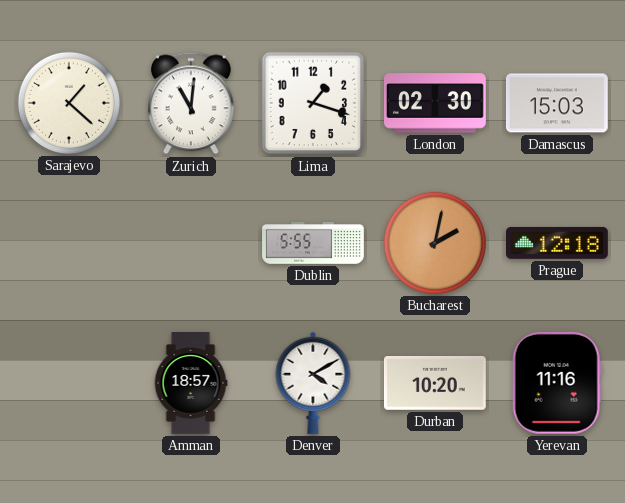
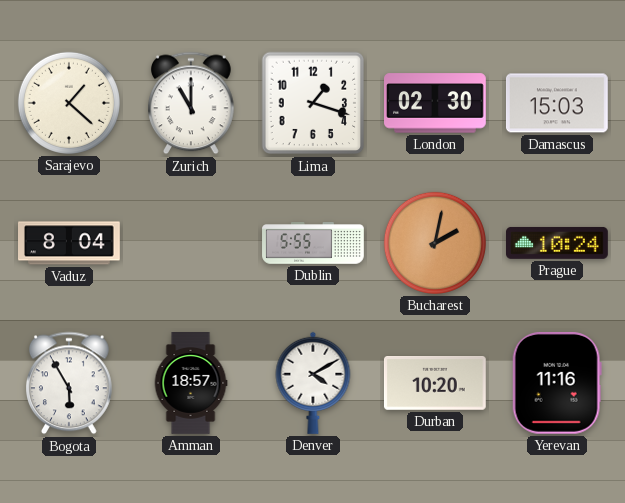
Zurich: 11:01 -> 11:00
Vaduz: none -> 8:04
Prague: 12:18 -> 10:24
Bogota: none -> 5:55
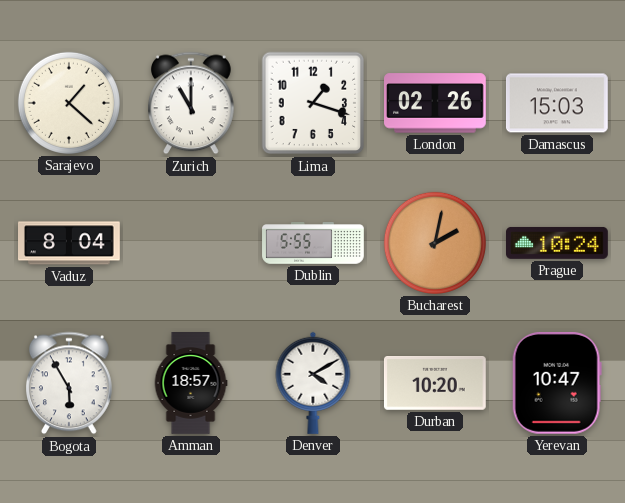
London: 02:30 -> 02:26
Yerevan: 11:16 -> 10:47
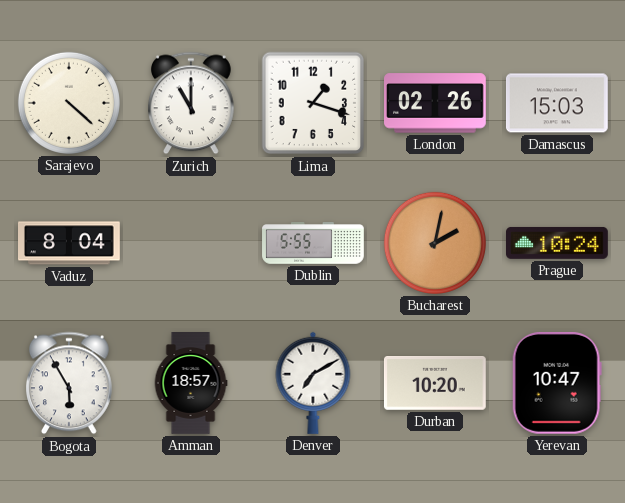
Sarajevo: 1:22 -> 4:22
Denver: 4:10 -> 7:10
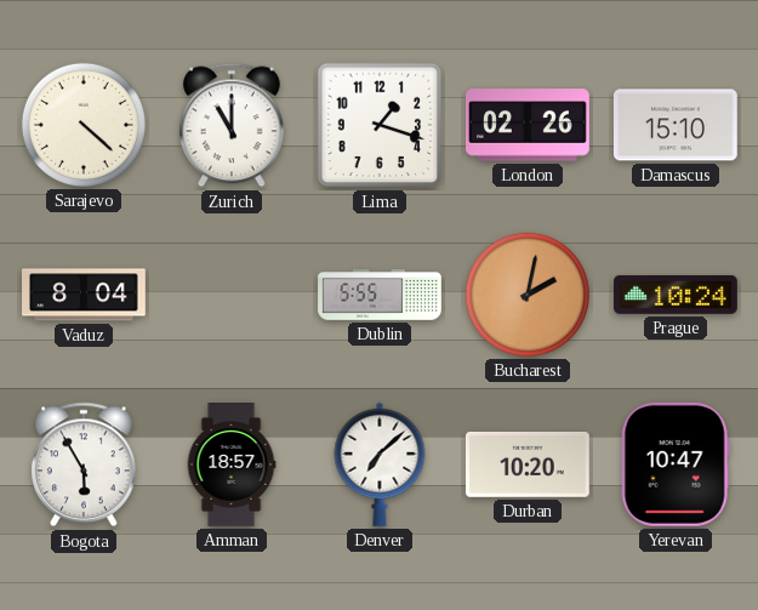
Damascus: 15:03 -> 15:10
Denver: 7:10 -> 7:08
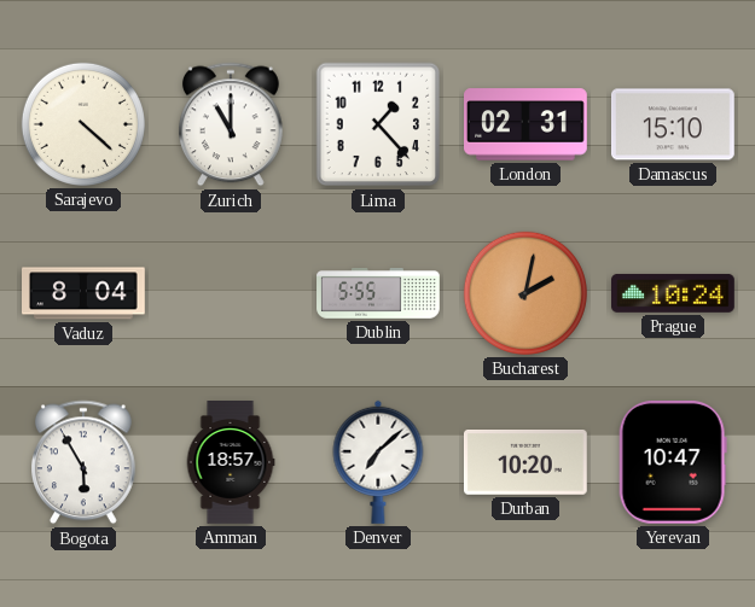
Lima: 1:18 -> 1:23
London: 02:26 -> 02:31
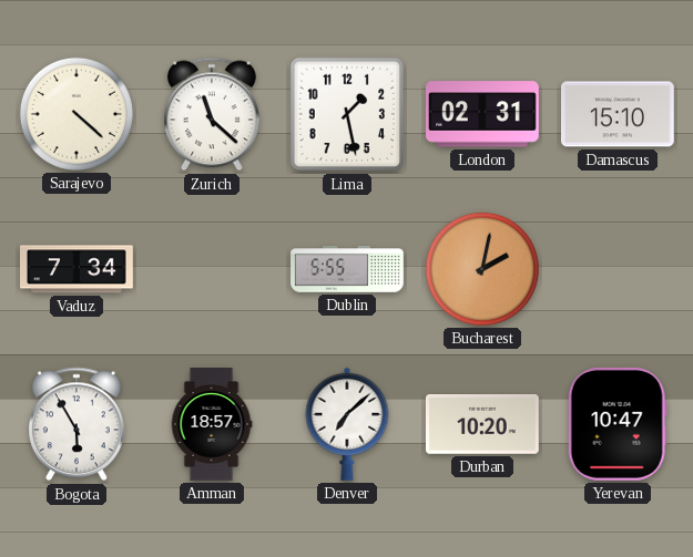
Zurich: 11:00 -> 11:22
Lima: 1:23 -> 1:28
Vaduz: 8:04 -> 7:34
Prague: 10:24 -> none
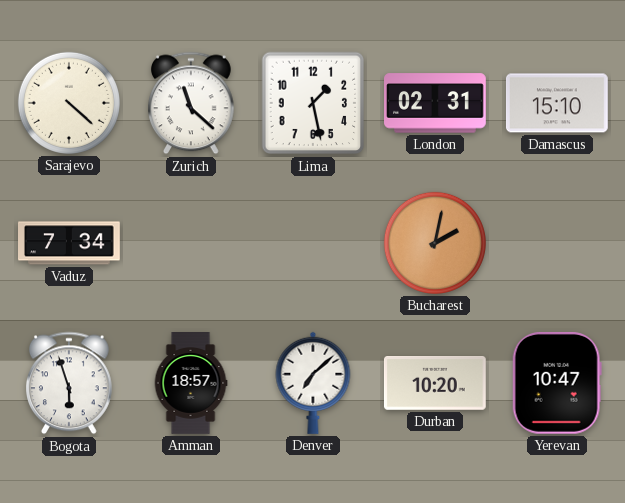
Dublin: 5:55 -> none
Bogota: 5:55 -> 5:57
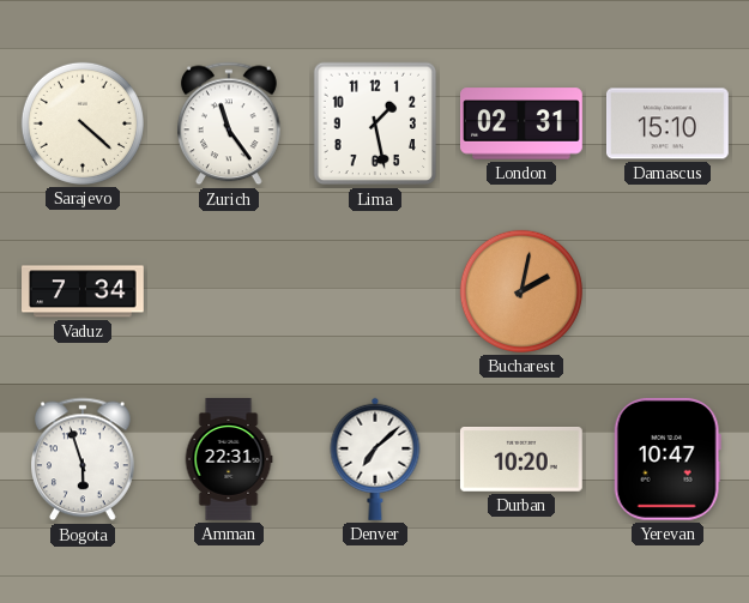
Zurich: 11:22 -> 11:24
Amman: 18:57 -> 22:31
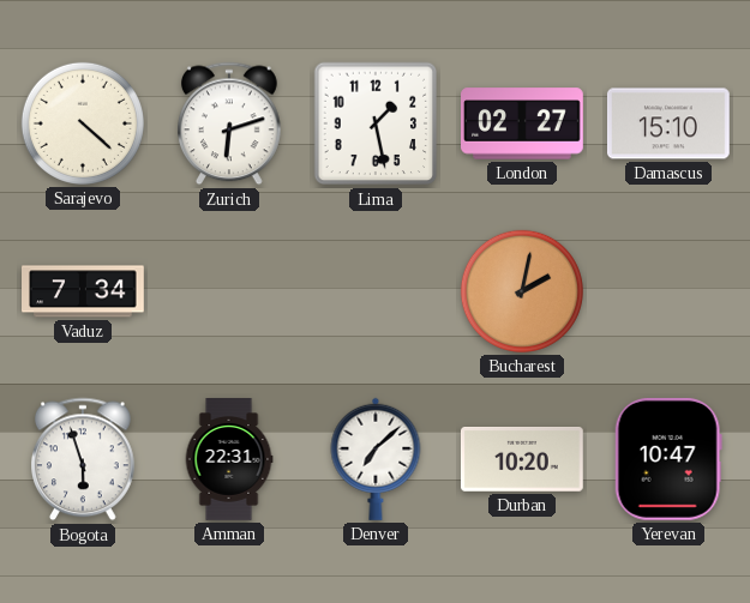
Zurich: 11:24 -> 6:12
London: 02:31 -> 02:27
